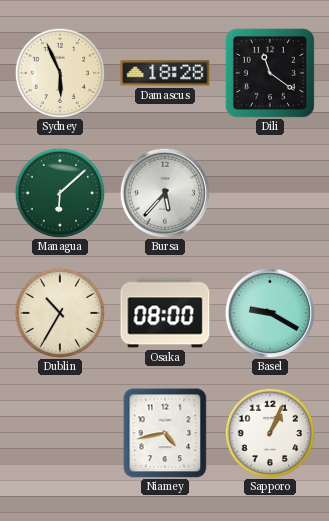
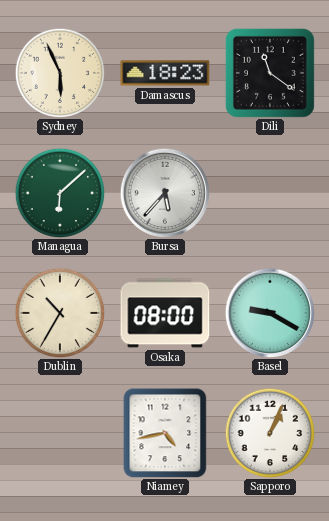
Damascus: 18:28 -> 18:23
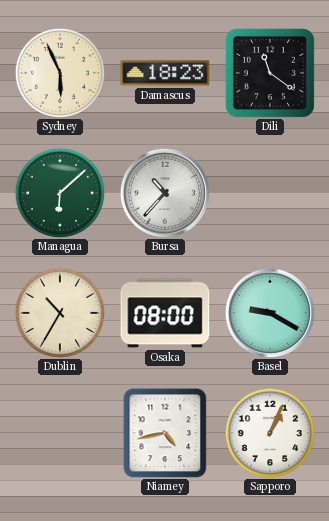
Bursa: 5:37 -> 10:37
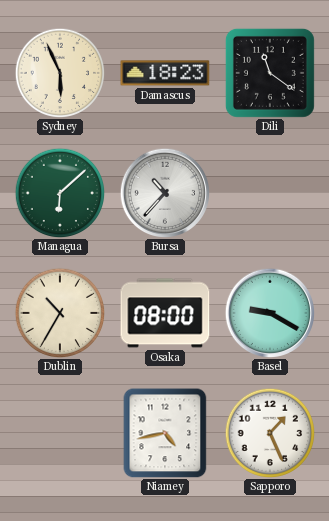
Sapporo: 1:04 -> 1:26
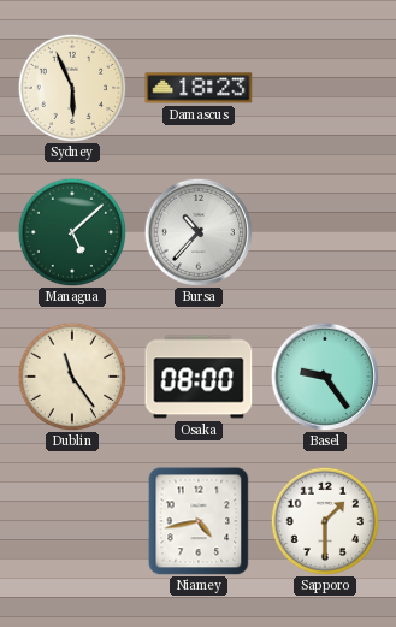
Dili: 11:21 -> none
Managua: 6:08 -> 5:08
Dublin: 10:35 -> 11:24
Basel: 9:20 -> 9:24
Sapporo: 1:26 -> 1:30
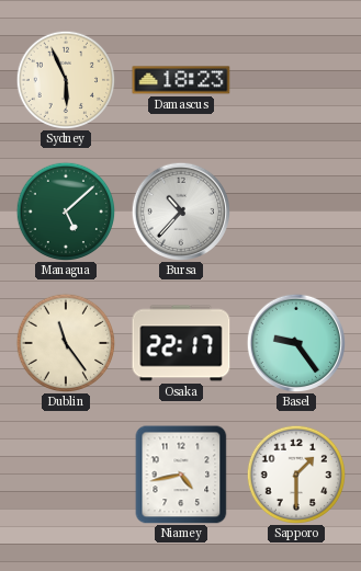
Osaka: 08:00 -> 22:17
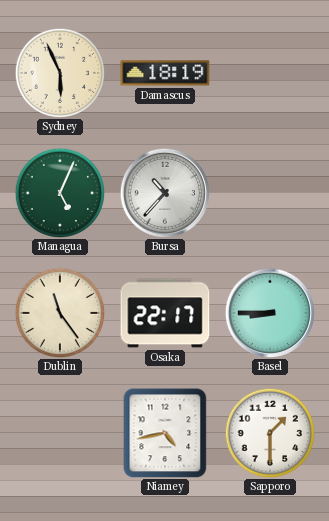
Damascus: 18:23 -> 18:19
Managua: 5:08 -> 5:04
Basel: 9:24 -> 8:45
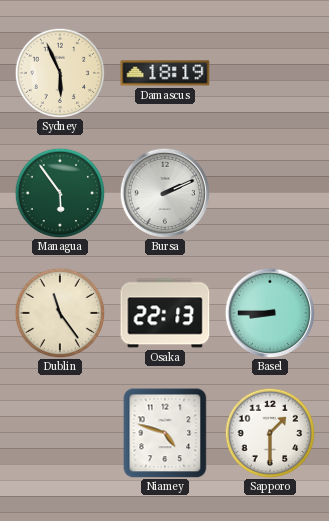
Managua: 5:04 -> 5:54
Bursa: 10:37 -> 2:11
Osaka: 22:17 -> 22:13
Niamey: 4:43 -> 4:48
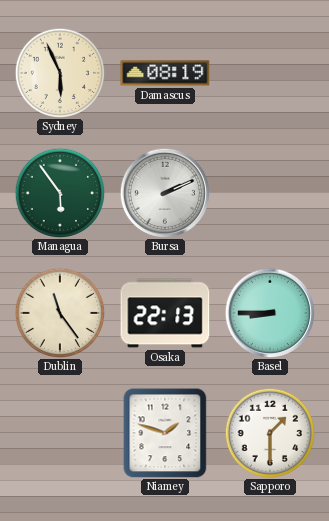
Damascus: 18:19 -> 08:19
Niamey: 4:48 -> 1:48
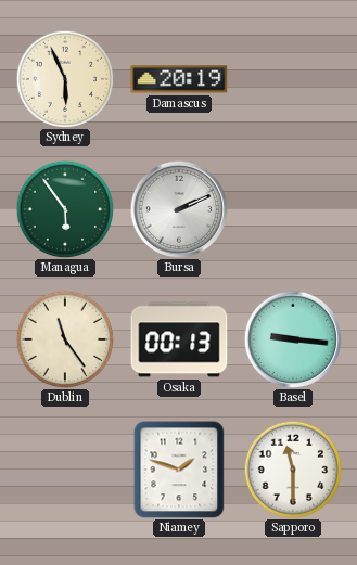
Damascus: 08:19 -> 20:19
Osaka: 22:13 -> 00:13
Basel: 8:45 -> 9:16
Sapporo: 1:30 -> 11:30
